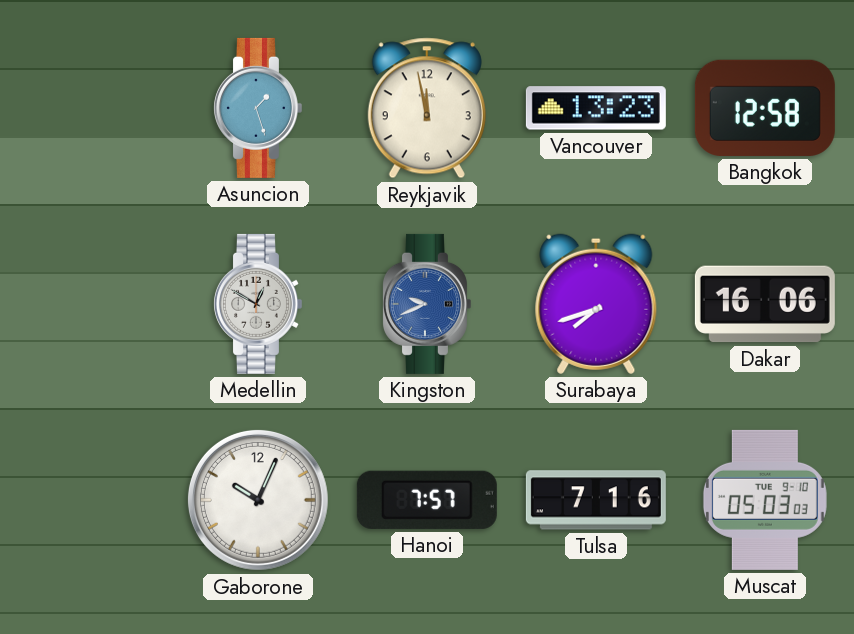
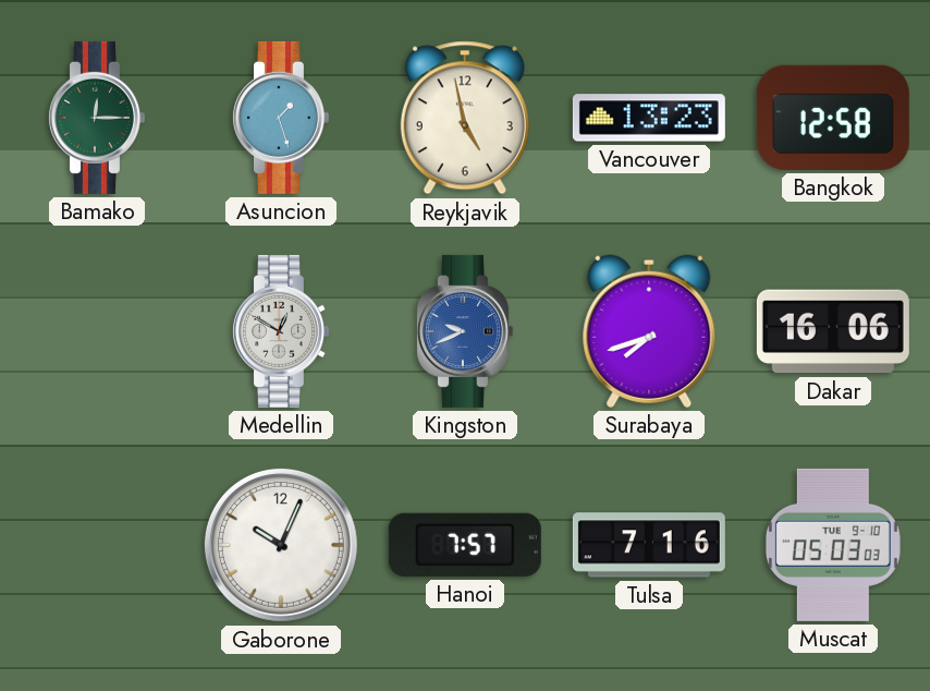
Bamako: none -> 12:15
Reykjavik: 11:58 -> 4:58
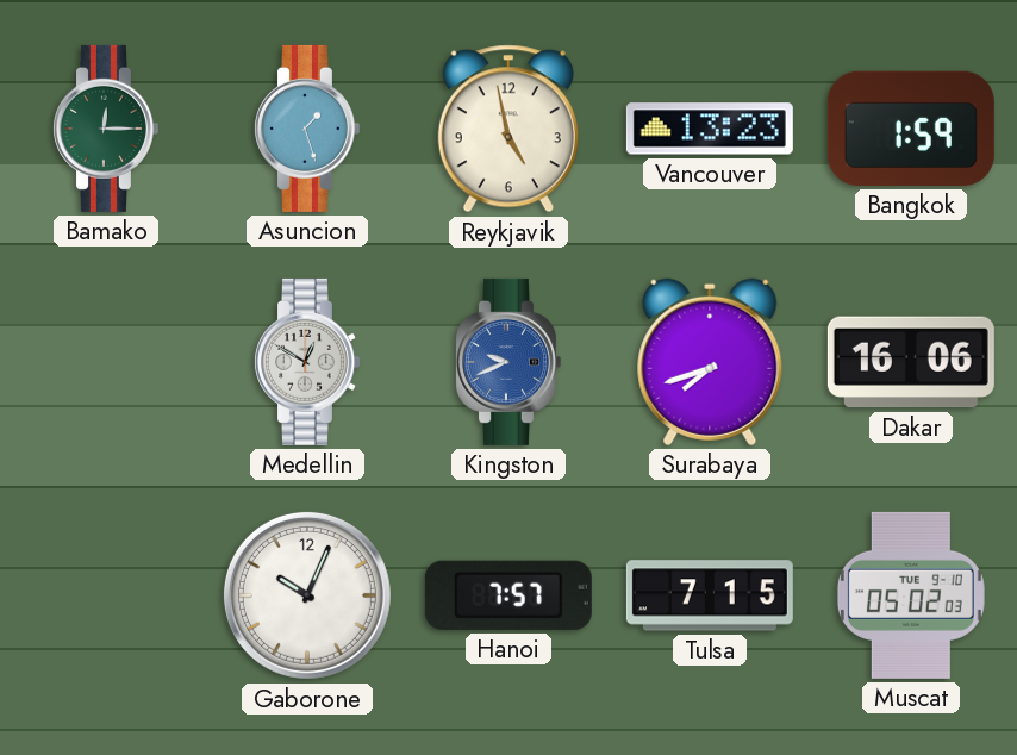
Bangkok: 12:58 -> 1:59
Tulsa: 7:16 -> 7:15
Muscat: 05:03 -> 05:02
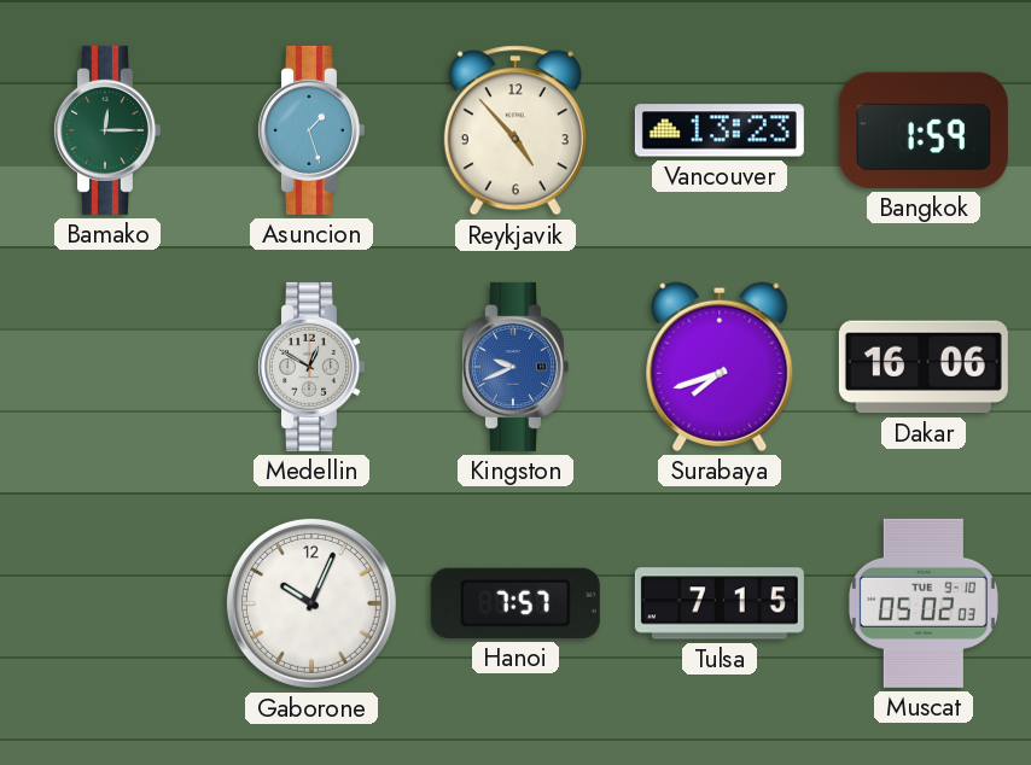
Reykjavik: 4:58 -> 4:53
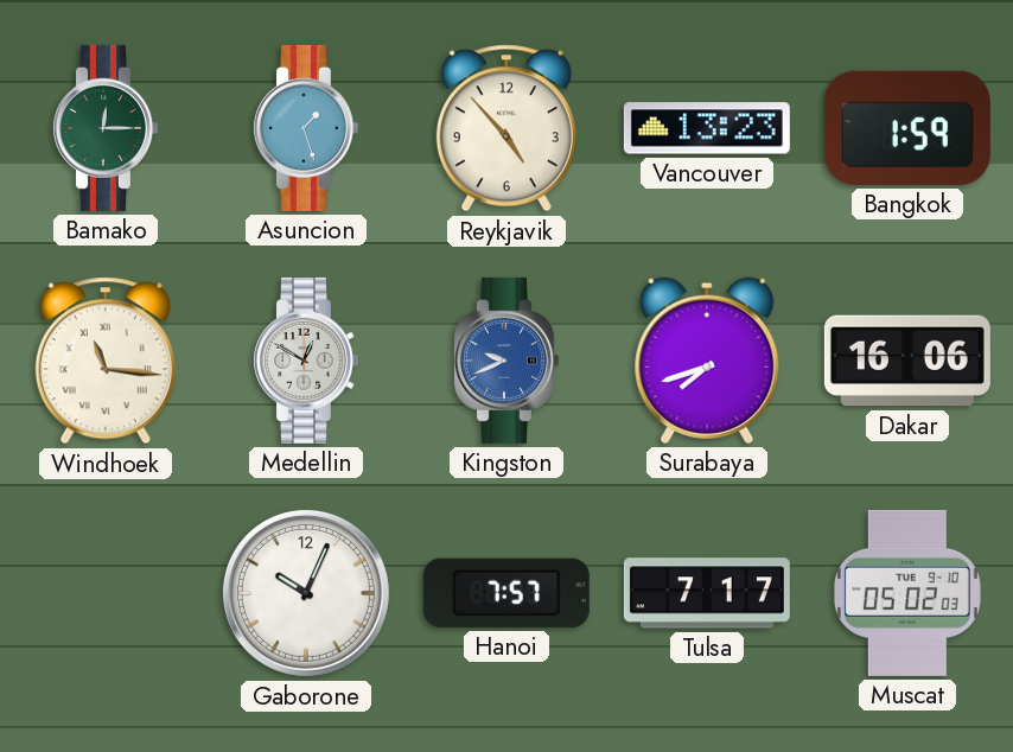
Windhoek: none -> 11:16
Tulsa: 7:15 -> 7:17
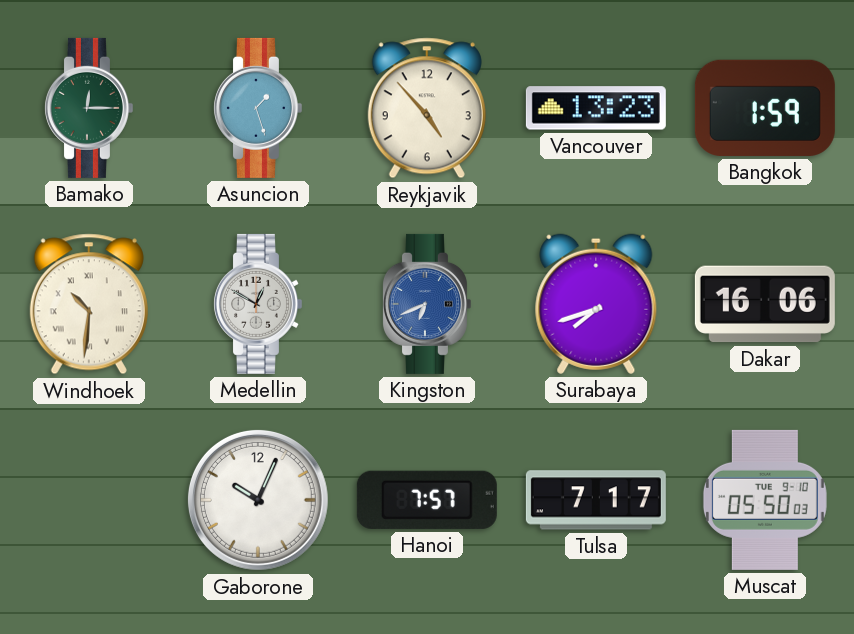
Windhoek: 11:16 -> 10:31
Kingston: 9:41 -> 6:41
Muscat: 05:02 -> 05:50
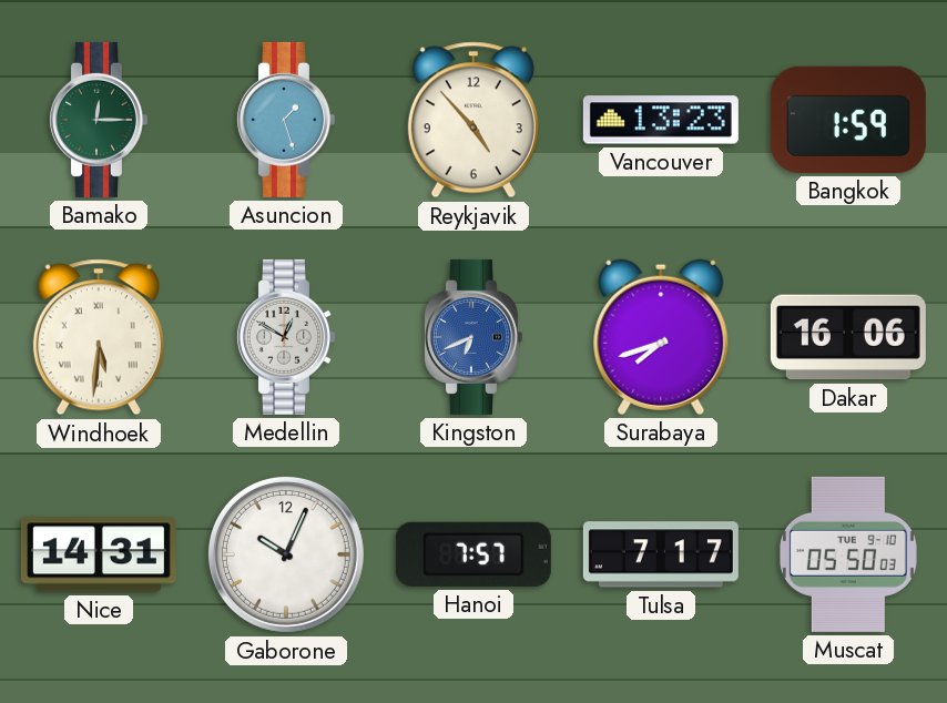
Windhoek: 10:31 -> 5:31
Nice: none -> 14:31
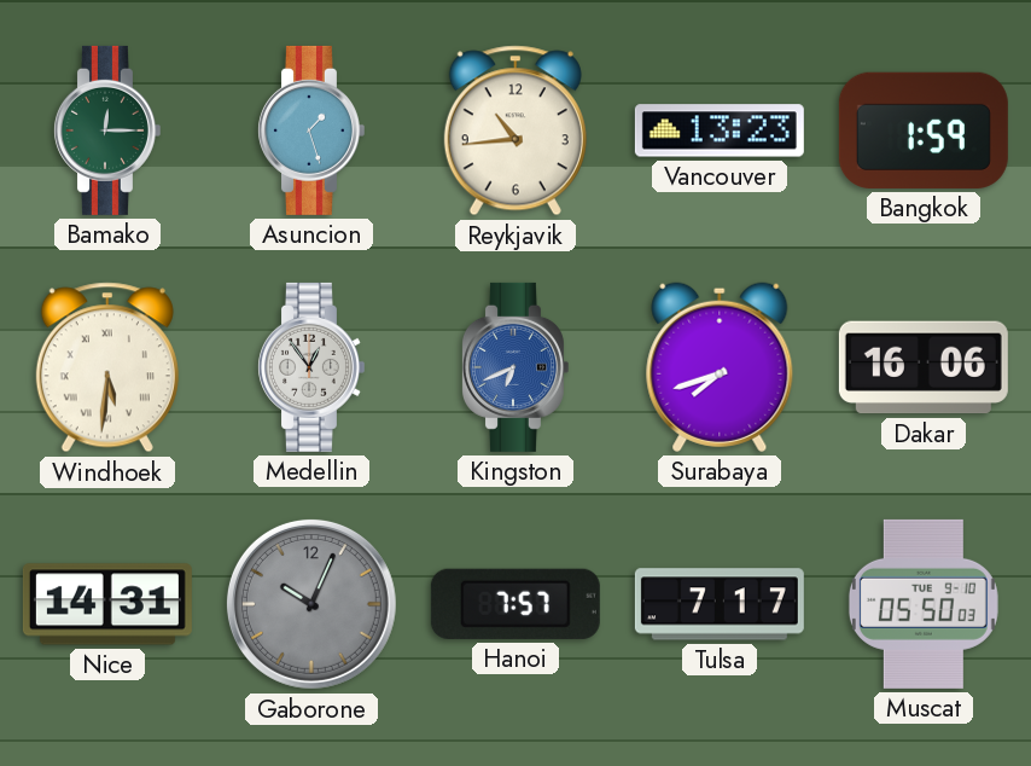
Reykjavik: 4:53 -> 10:44
Medellin: 12:50 -> 12:54
Gaborone dial: white -> grey
